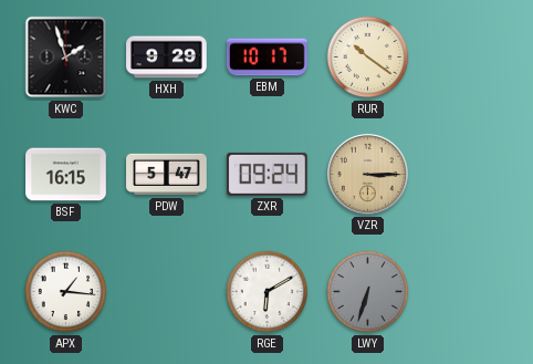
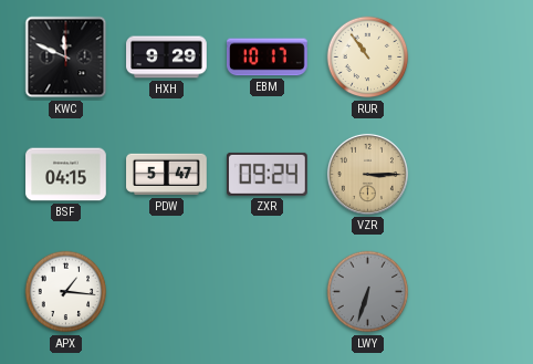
KWC: 1:57 -> 11:49
RUR: 10:21 -> 10:54
BSF: 16:15 -> 04:15
RGE: 6:10 -> none
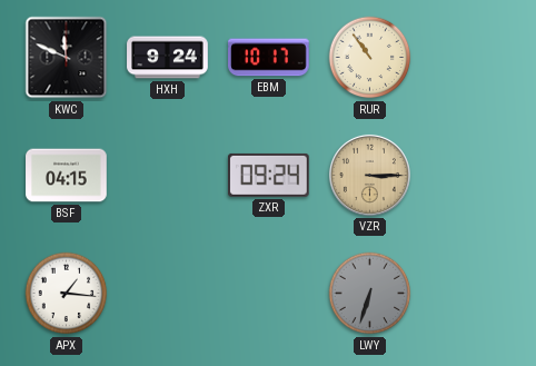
HXH: 9:29 -> 9:24
PDW: 5:47 -> none
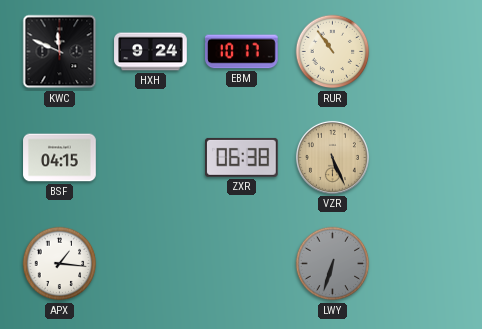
ZXR: 09:24 -> 06:38
VZR: 3:15 -> 5:26
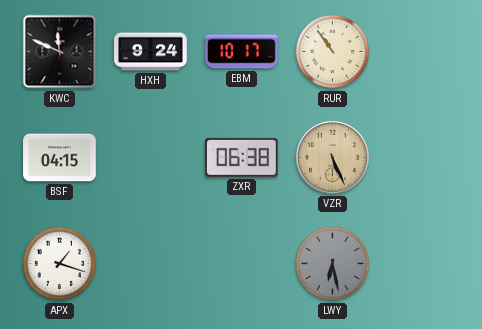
APX: 1:16 -> 1:18
LWY: 6:33 -> 6:28
